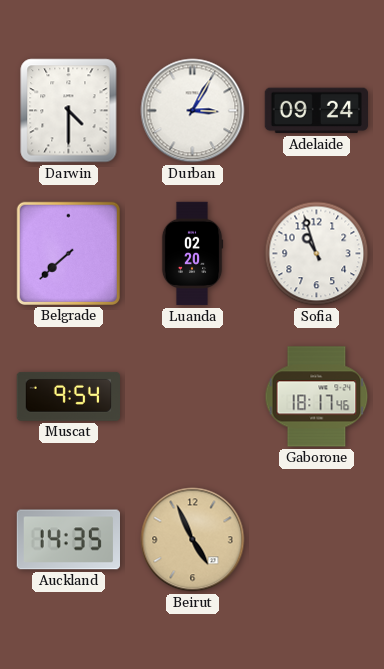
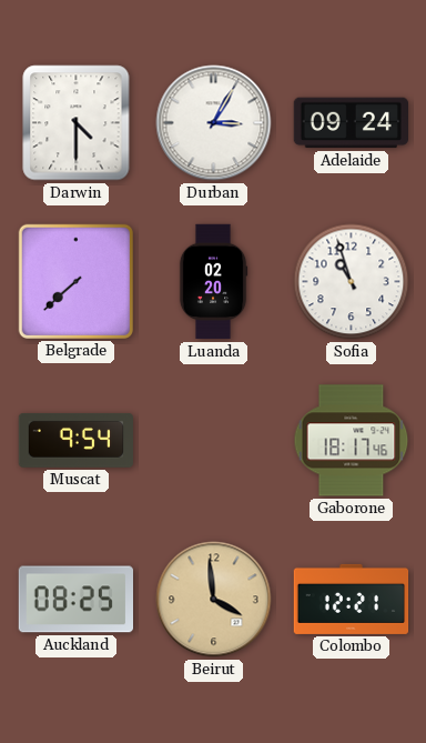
Auckland: 14:35 -> 08:25
Beirut: 4:56 -> 3:59
Colombo: none -> 12:21
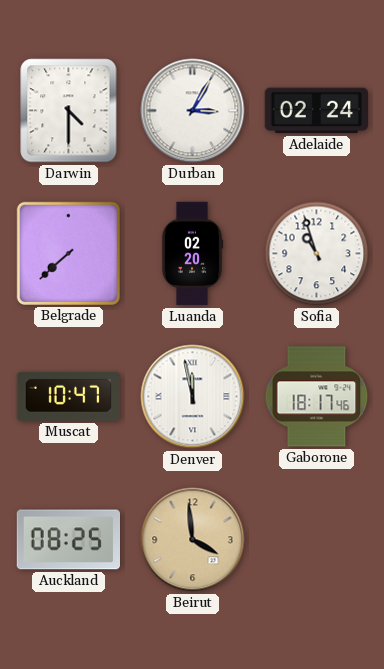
Adelaide: 09:24 -> 02:24
Muscat: 9:54 -> 10:47
Denver: none -> 11:58
Colombo: 12:21 -> none
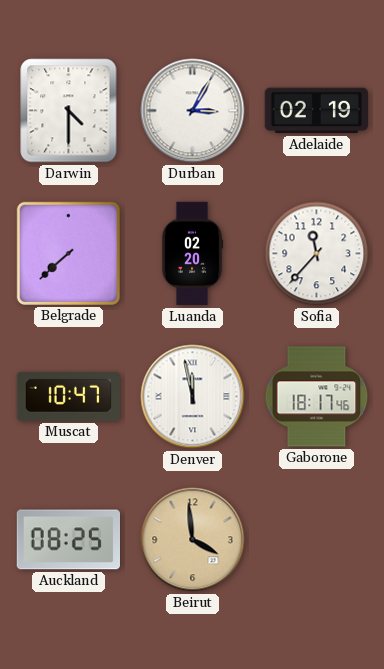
Adelaide: 02:24 -> 02:19
Sofia: 10:57 -> 11:37
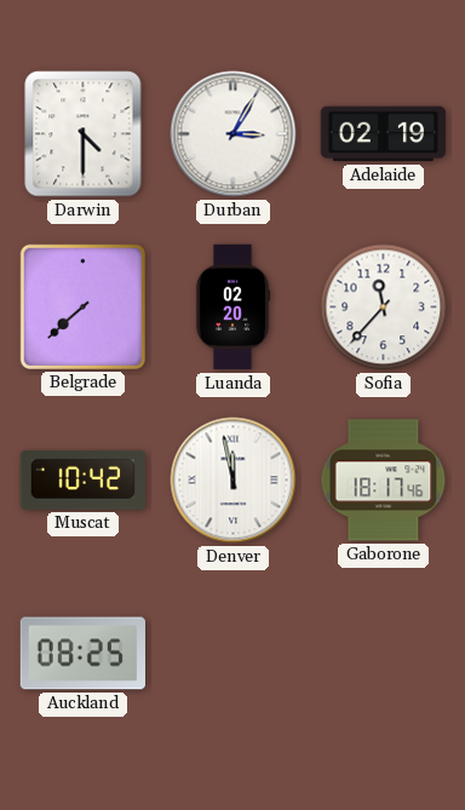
Muscat: 10:47 -> 10:42
Beirut: 3:59 -> none
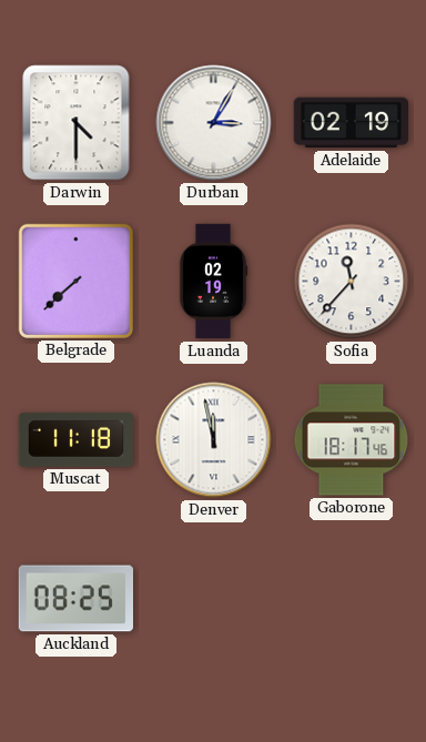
Luanda: 02:20 -> 02:19
Muscat: 10:42 -> 11:18
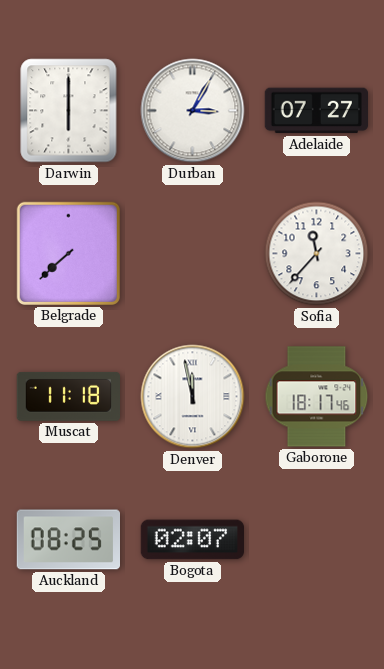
Darwin: 4:30 -> 6:00
Adelaide: 02:19 -> 07:27
Luanda: 02:19 -> none
Bogota: none -> 02:07
